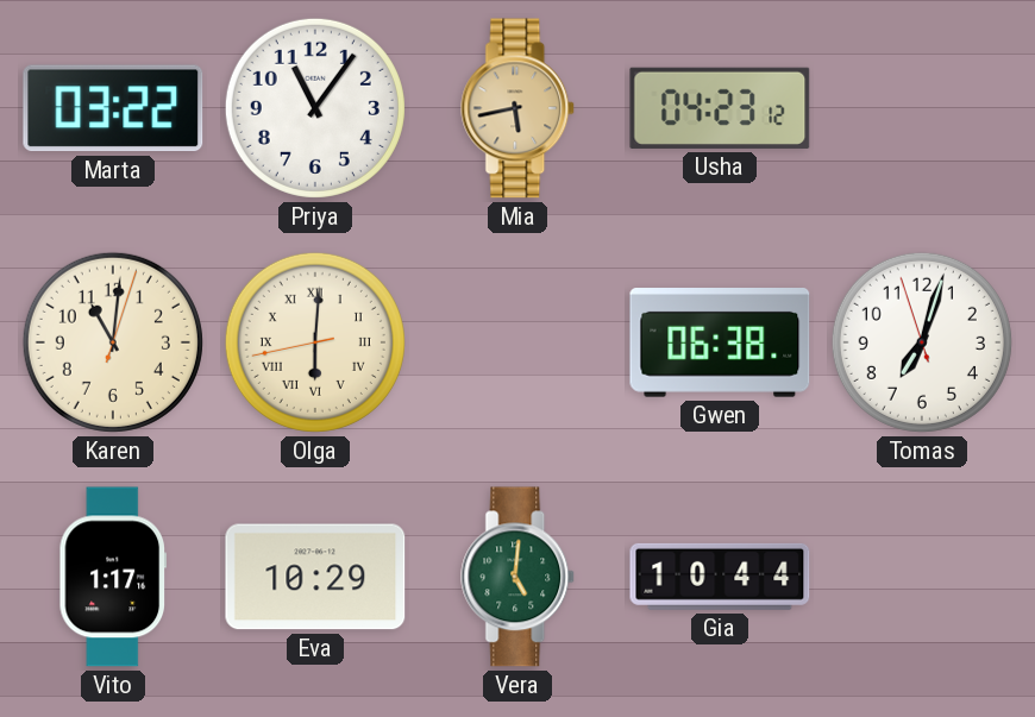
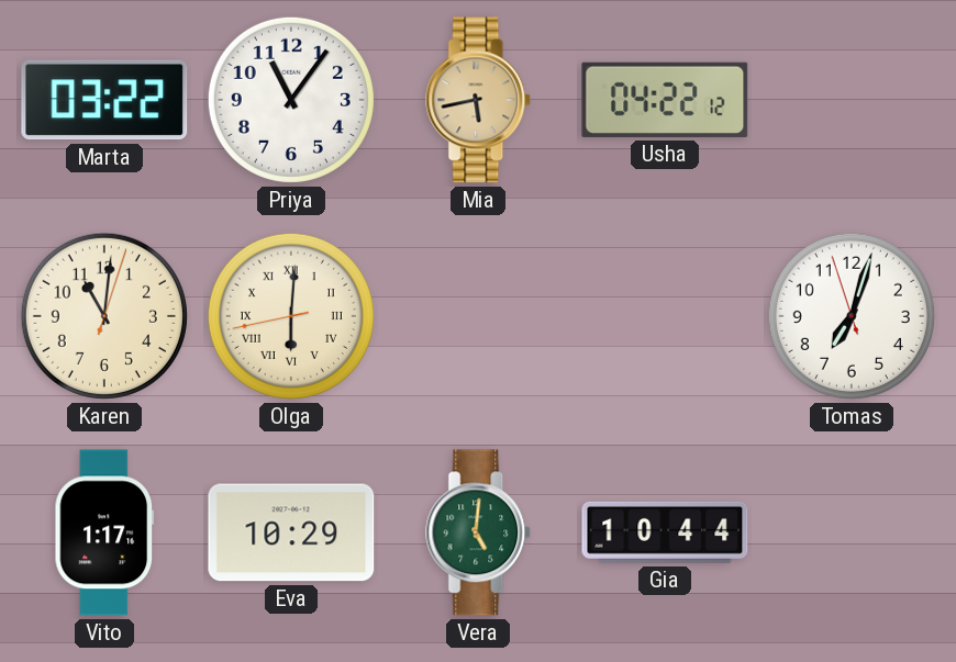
Usha: 04:23 -> 04:22
Gwen: 06:38 -> none
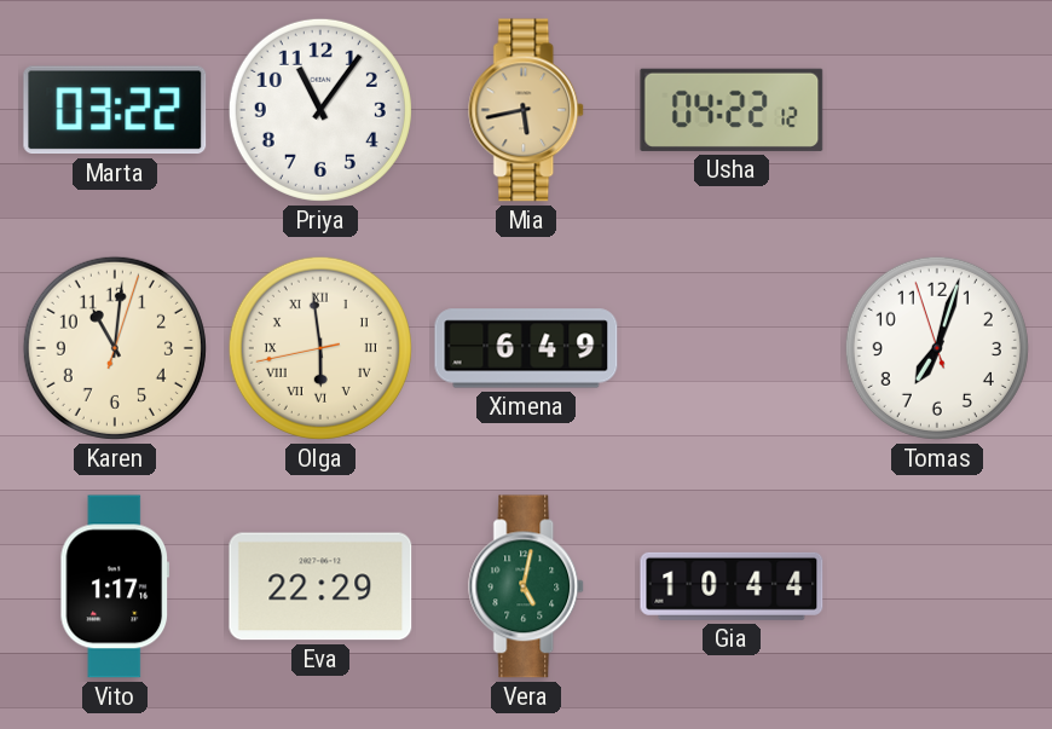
Olga: 6:00 -> 5:58
Ximena: none -> 6:49
Eva: 10:29 -> 22:29
Vera: 5:01 -> 5:02
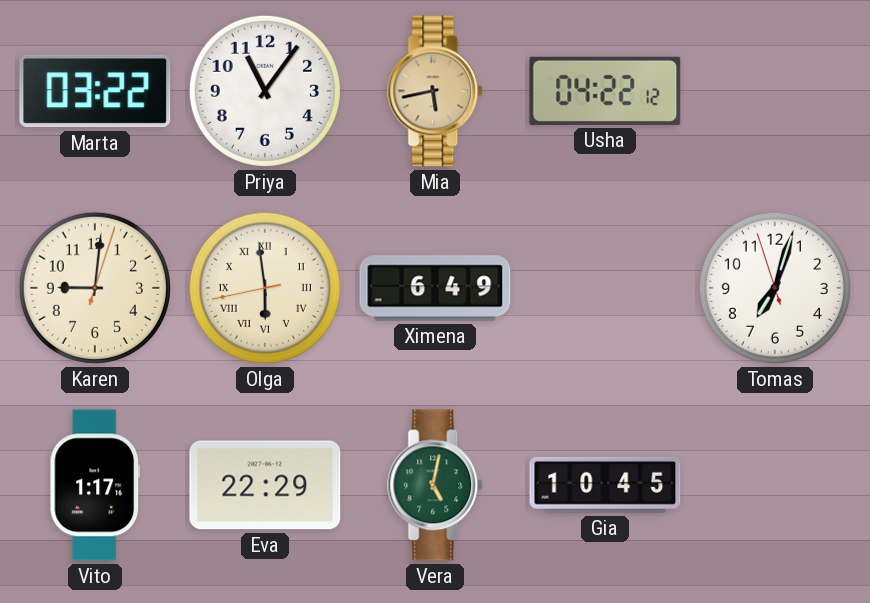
Karen: 11:01 -> 9:01
Gia: 10:44 -> 10:45
